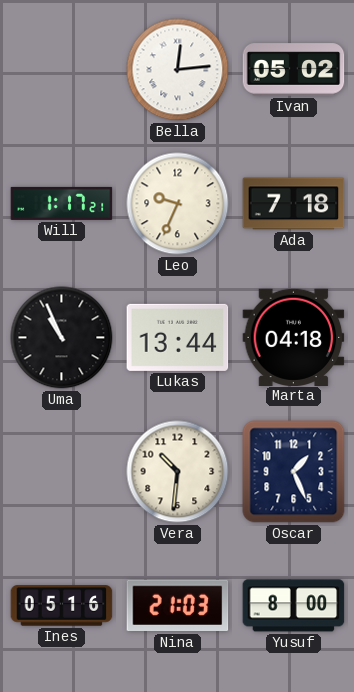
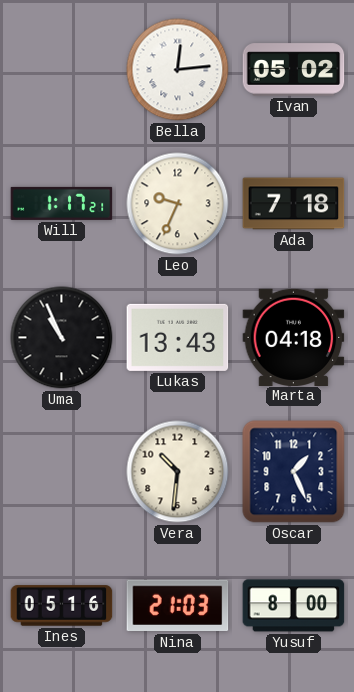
Lukas: 13:44 -> 13:43
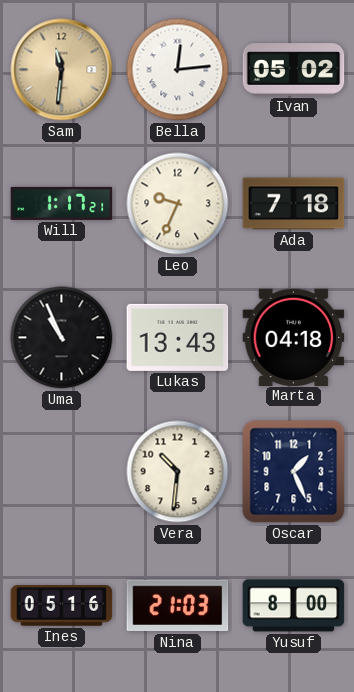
Sam: none -> 11:31
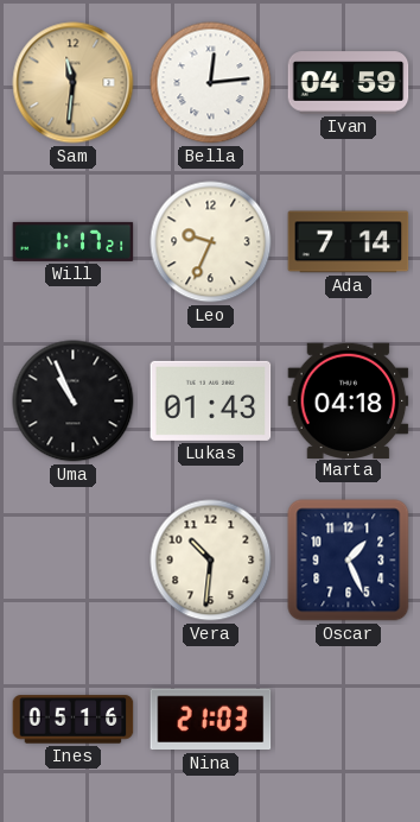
Ivan: 05:02 -> 04:59
Ada: 7:18 -> 7:14
Lukas: 13:43 -> 01:43
Yusuf: 8:00 -> none
